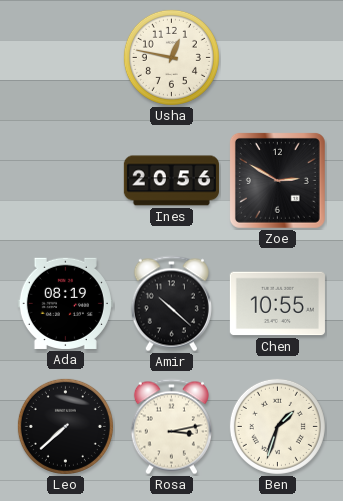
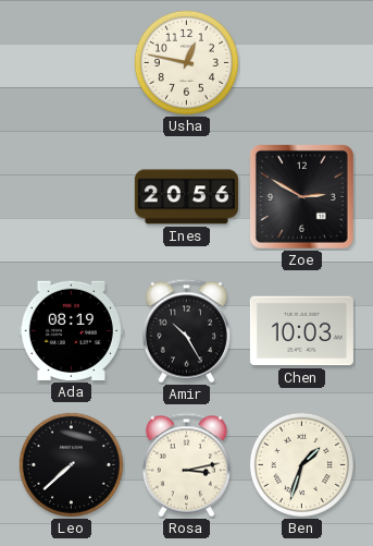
Amir: 10:22 -> 10:25
Chen: 10:55 -> 10:03
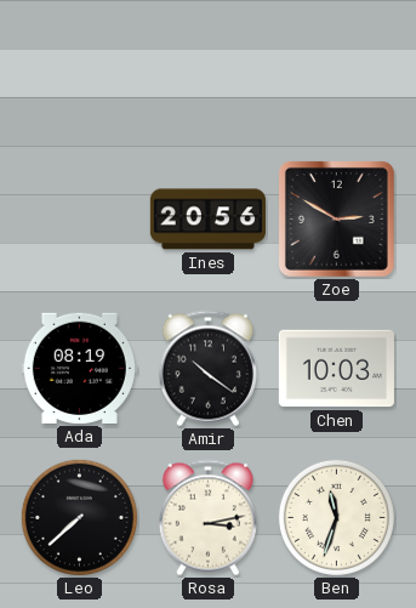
Usha: 12:47 -> none
Amir: 10:25 -> 10:21
Ben: 1:33 -> 11:33
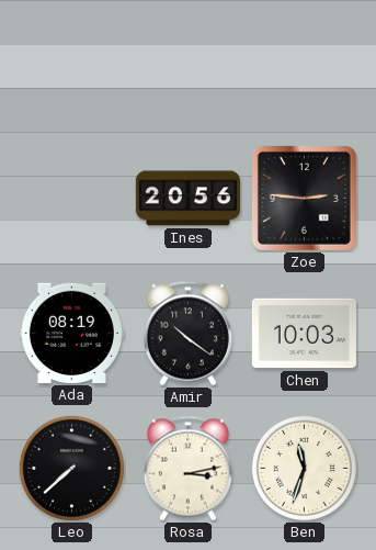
Zoe: 2:50 -> 2:46
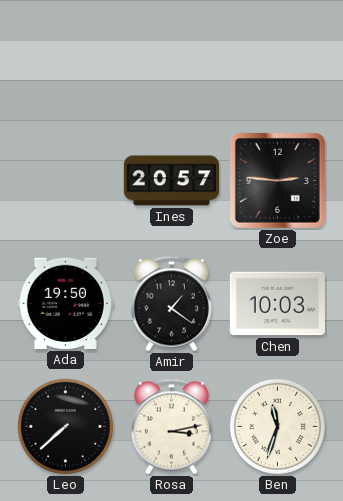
Ines: 20:56 -> 20:57
Ada: 08:19 -> 19:50
Amir: 10:21 -> 1:21
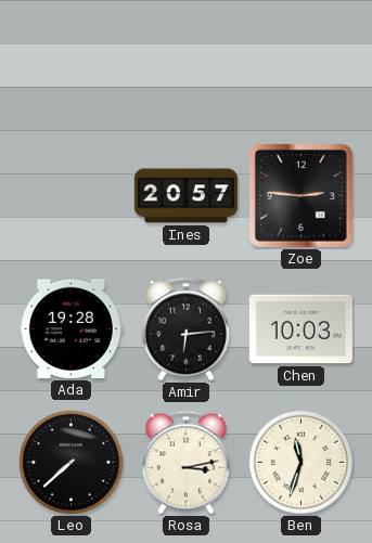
Ada: 19:50 -> 19:28
Amir: 1:21 -> 6:14
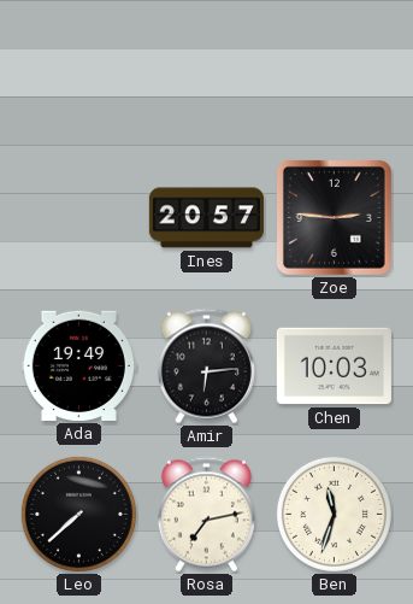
Ada: 19:28 -> 19:49
Rosa: 3:13 -> 7:13
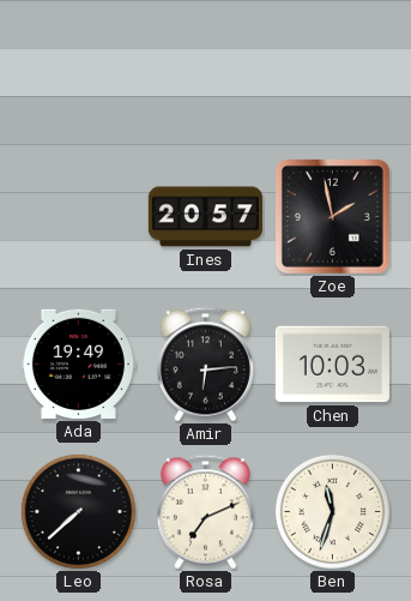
Zoe: 2:46 -> 1:58
Rosa: 7:13 -> 7:11
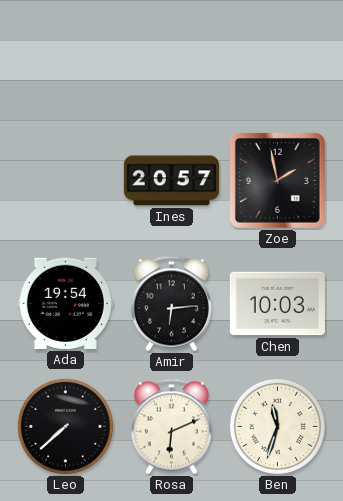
Ada: 19:49 -> 19:54
Rosa: 7:11 -> 6:11
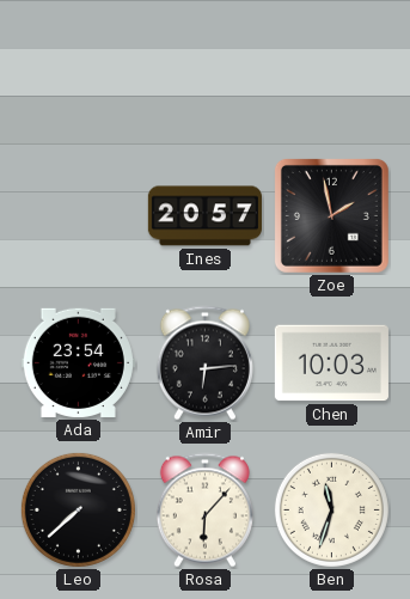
Ada: 19:54 -> 23:54
Rosa: 6:11 -> 6:07
